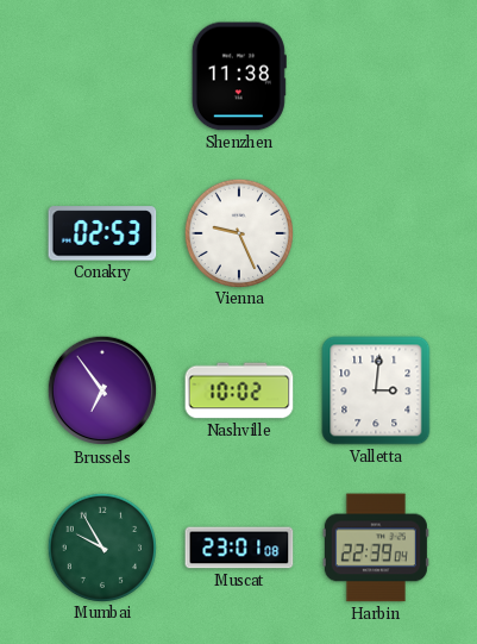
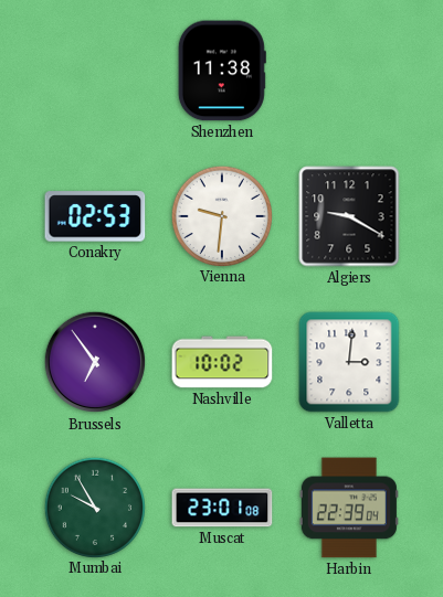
Vienna: 9:26 -> 9:31
Algiers: none -> 9:20
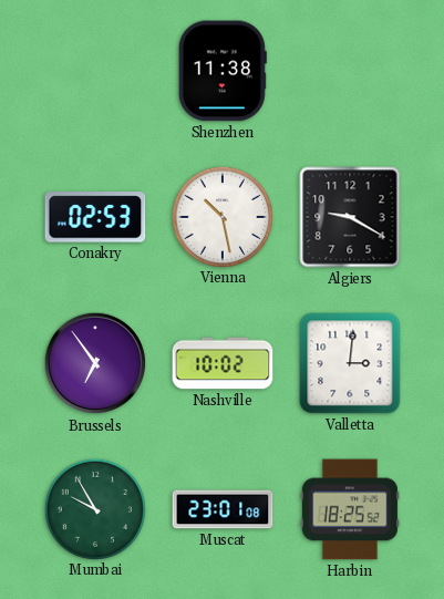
Vienna: 9:31 -> 10:28
Harbin: 22:39 -> 18:25
